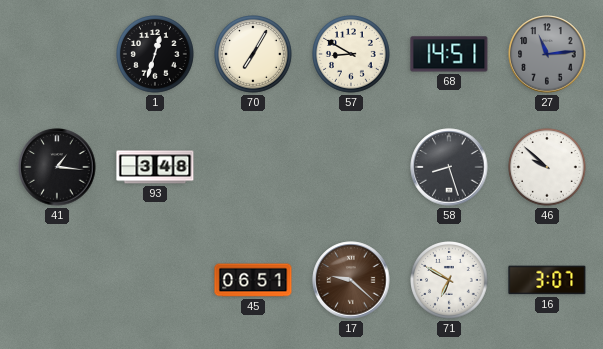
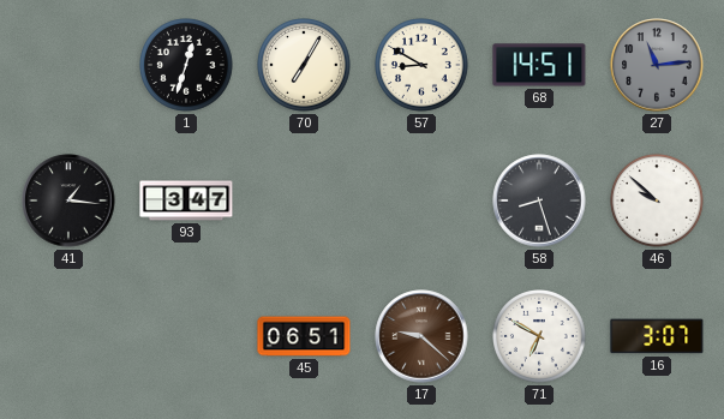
93: 3:48 -> 3:47
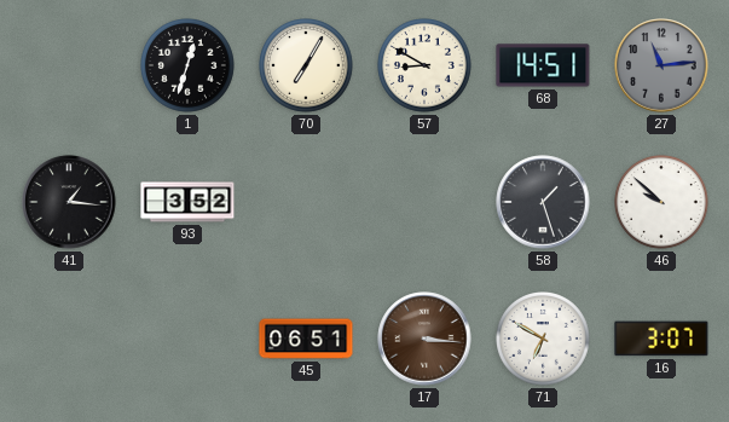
93: 3:47 -> 3:52
58: 8:27 -> 1:27
17: 9:22 -> 3:16
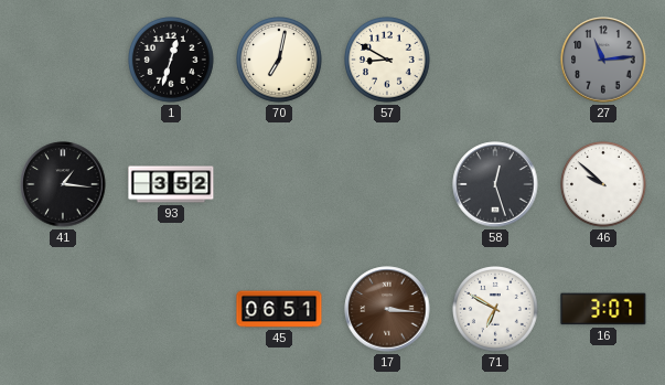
70: 7:05 -> 7:02
68: 14:51 -> none
58: 1:27 -> 12:27
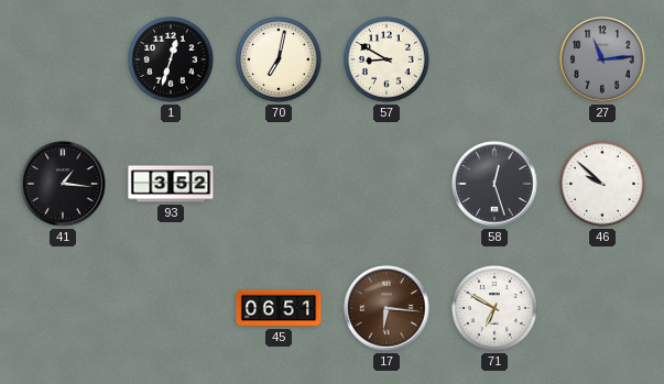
17: 3:16 -> 6:16
16: 3:07 -> none
